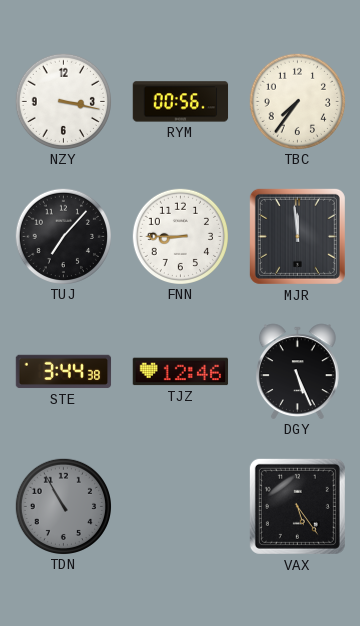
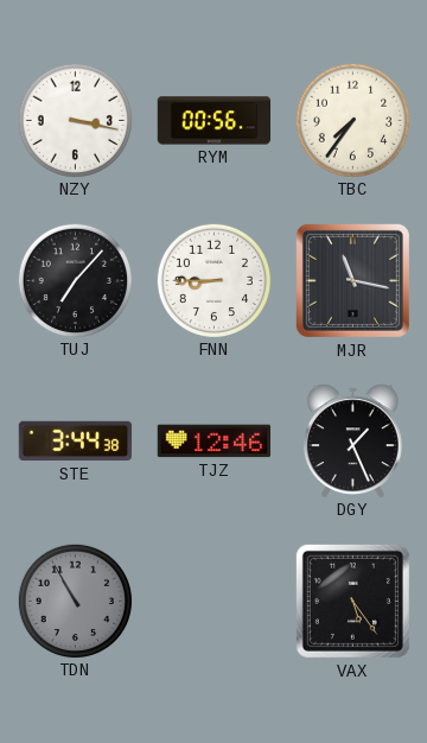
MJR: 11:59 -> 11:17
DGY: 5:26 -> 1:26
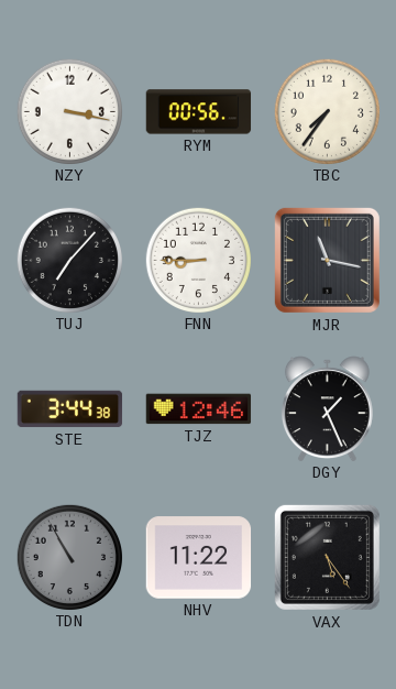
NHV: none -> 11:22
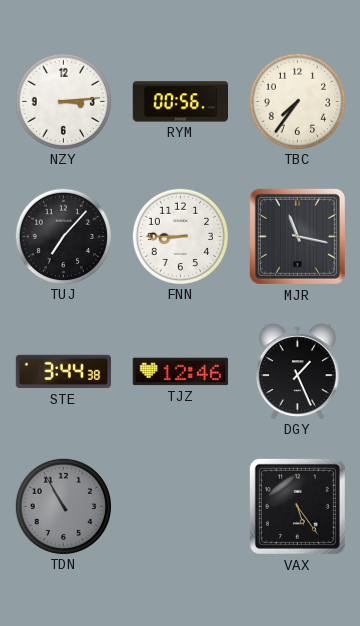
NZY: 3:17 -> 3:14
NHV: 11:22 -> none
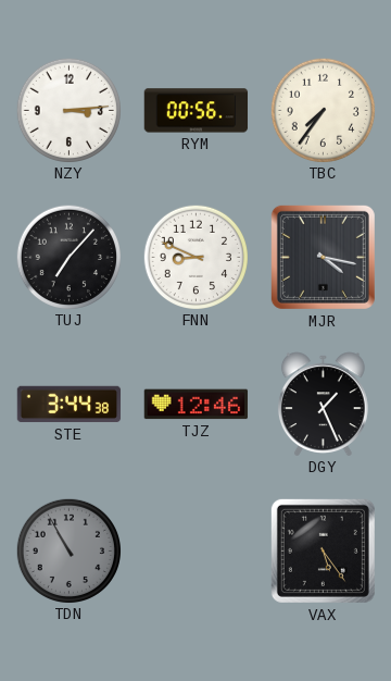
FNN: 8:45 -> 8:49
MJR: 11:17 -> 4:17
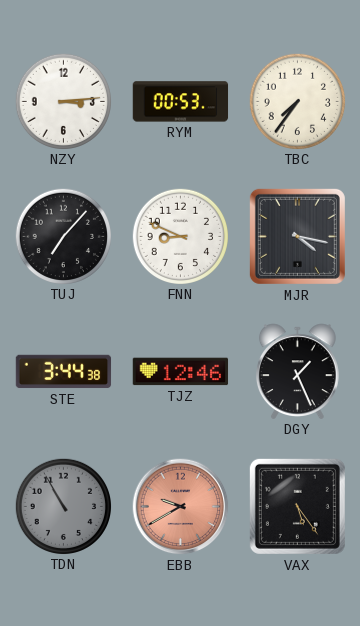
RYM: 00:56 -> 00:53
EBB: none -> 9:40
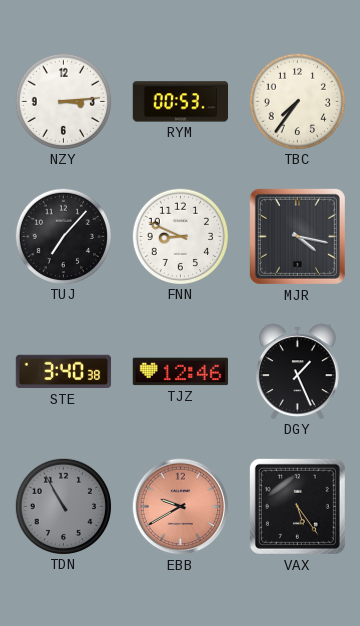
STE: 3:44 -> 3:40
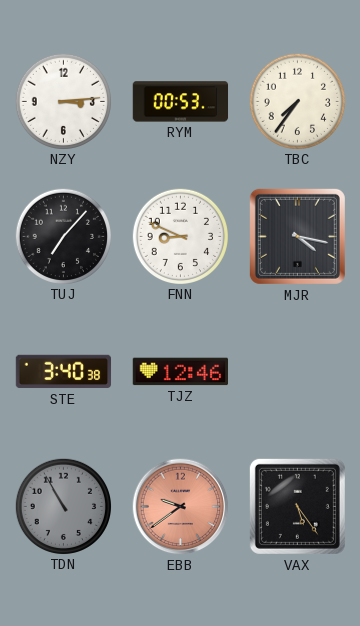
DGY: 1:26 -> none
EBB: 9:40 -> 9:39
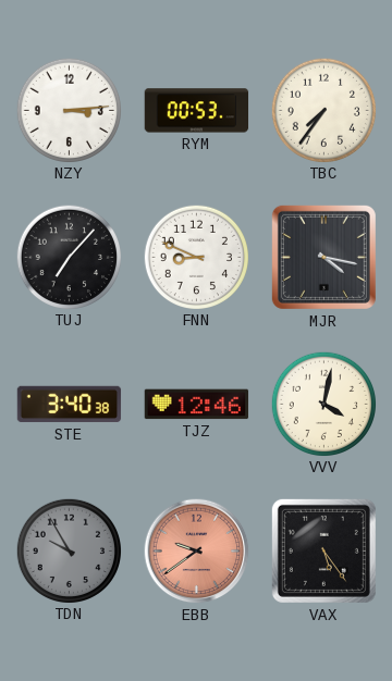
VVV: none -> 4:02
TDN: 10:55 -> 9:55
